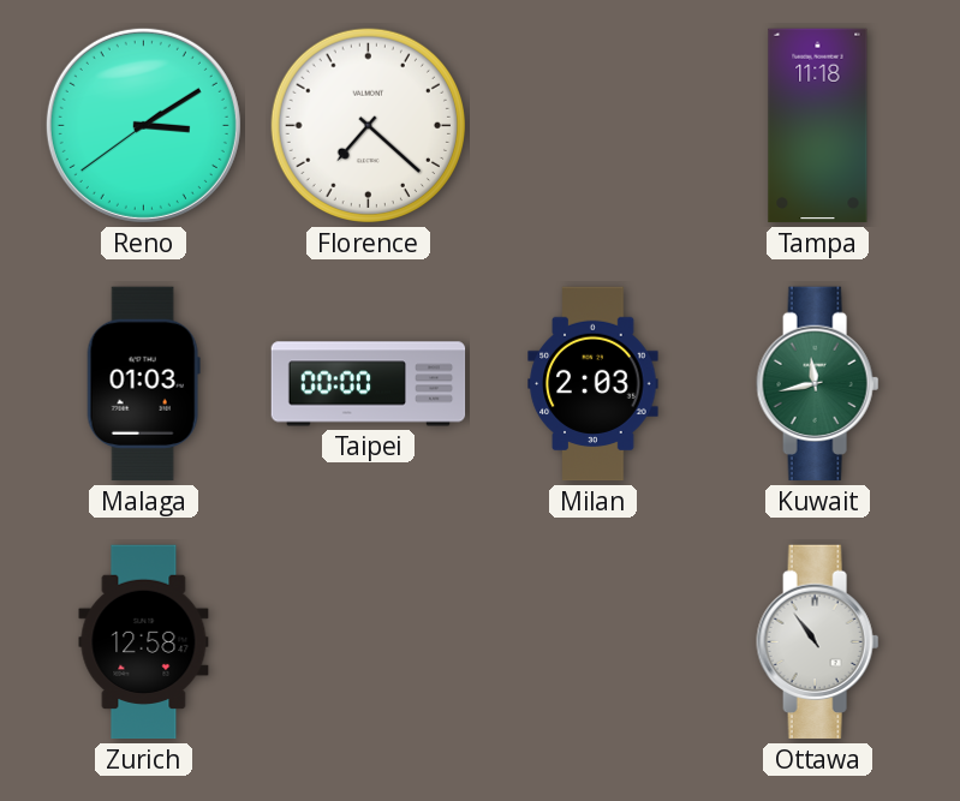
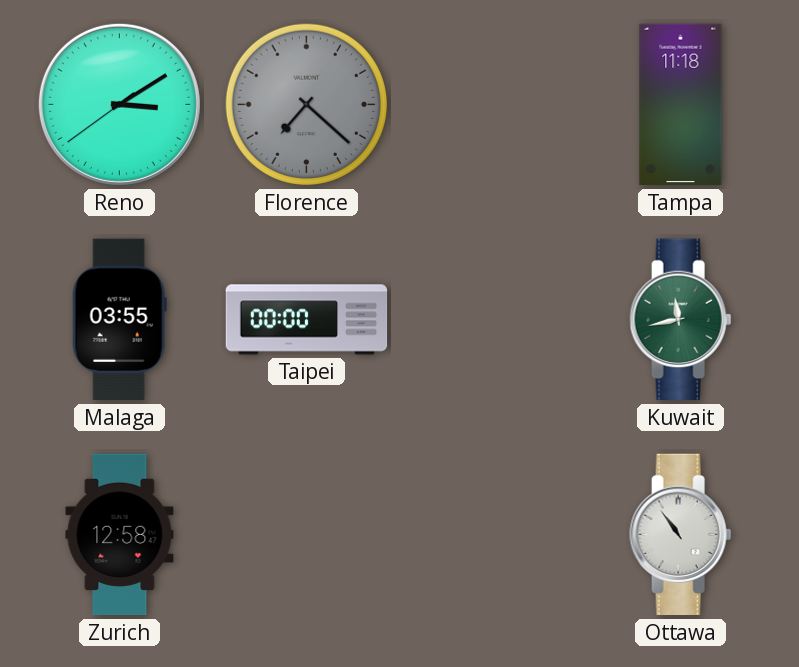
Florence dial: white -> grey
Malaga: 01:03 -> 03:55
Milan: 2:03 -> none
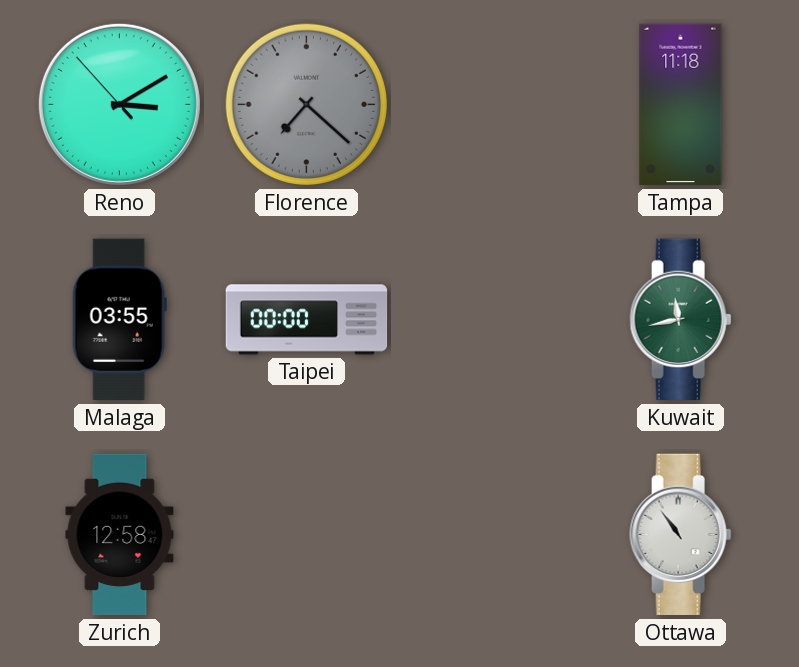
Reno: 3:09:39 -> 3:09:53
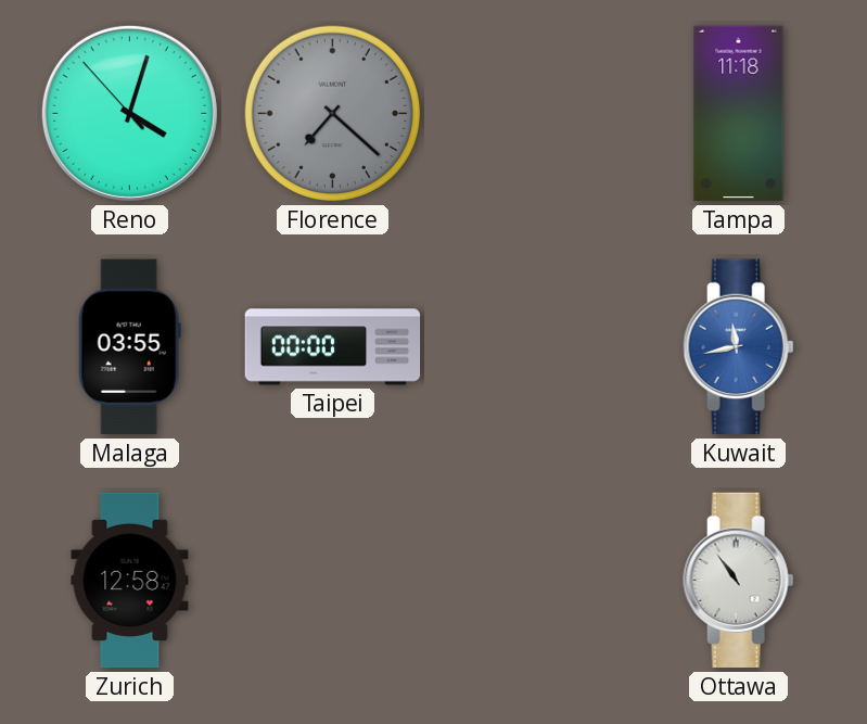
Reno: 3:09 -> 4:02
Kuwait dial: green -> blue
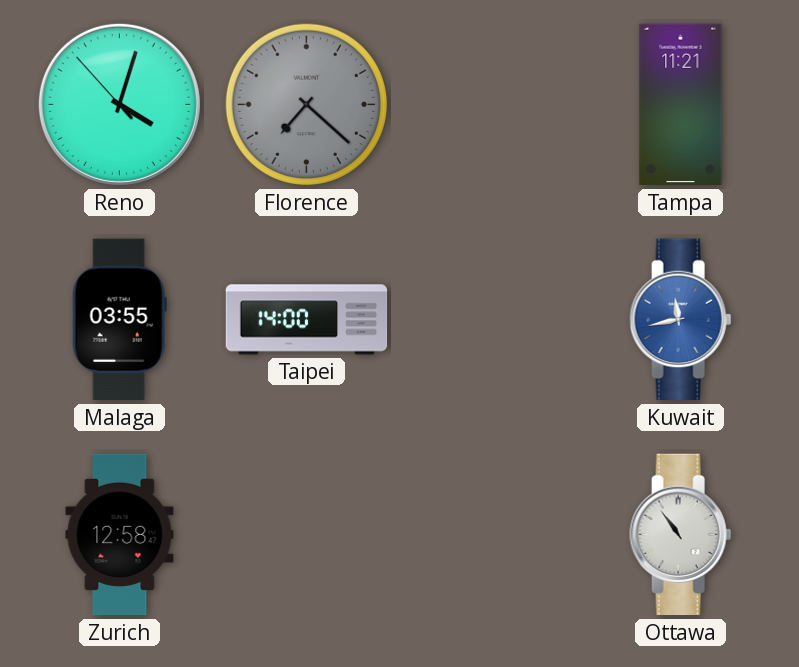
Tampa: 11:18 -> 11:21
Taipei: 00:00 -> 14:00
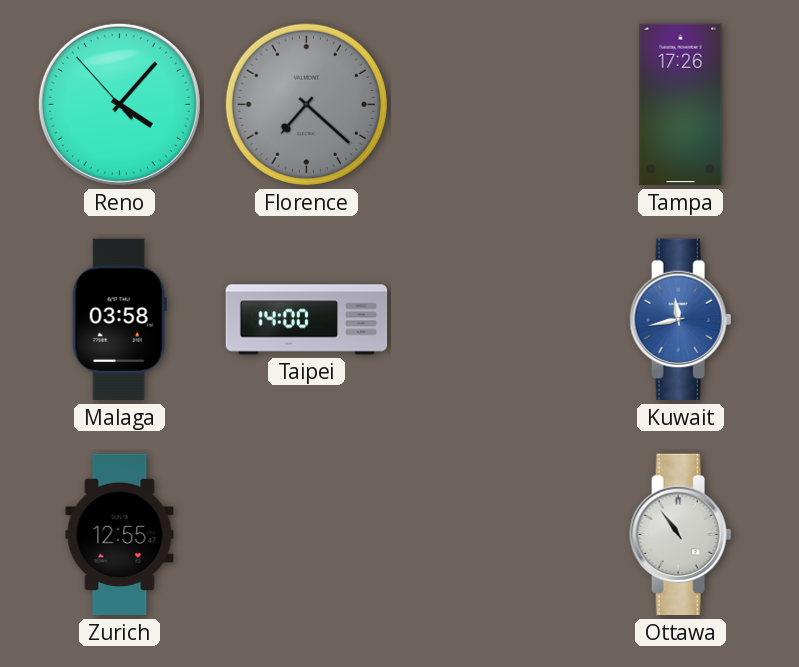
Reno: 4:02 -> 4:06
Tampa: 11:21 -> 17:26
Malaga: 03:55 -> 03:58
Zurich: 12:58 -> 12:55
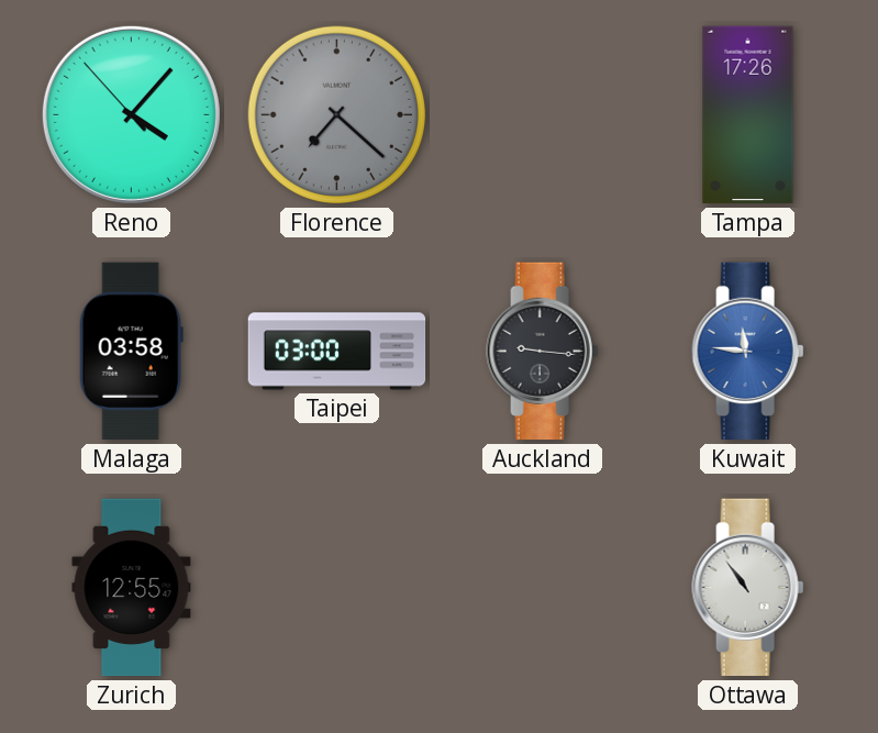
Taipei: 14:00 -> 03:00
Auckland: none -> 9:16
Kuwait: 11:43 -> 11:46
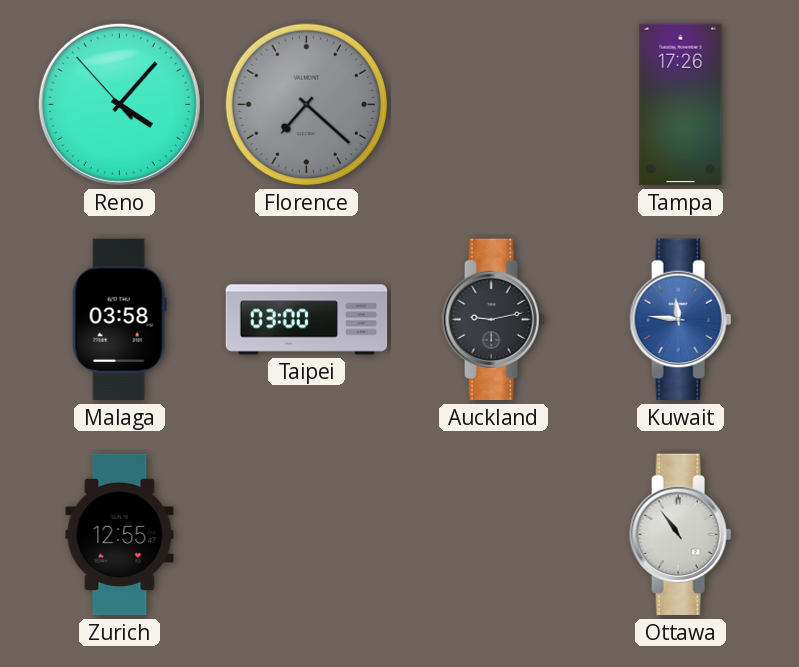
Auckland: 9:16 -> 9:13
